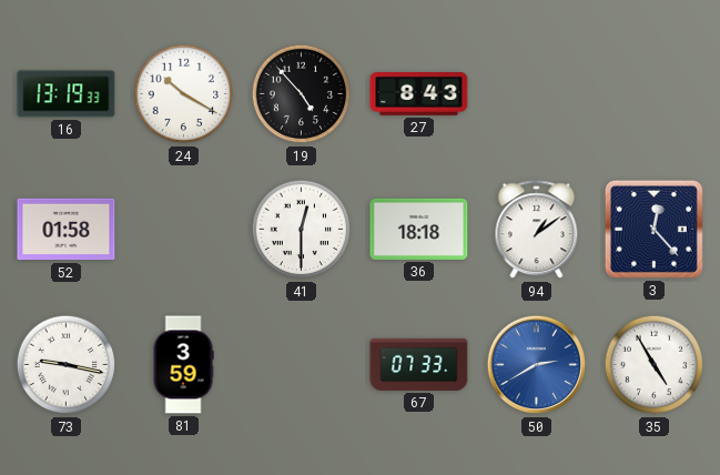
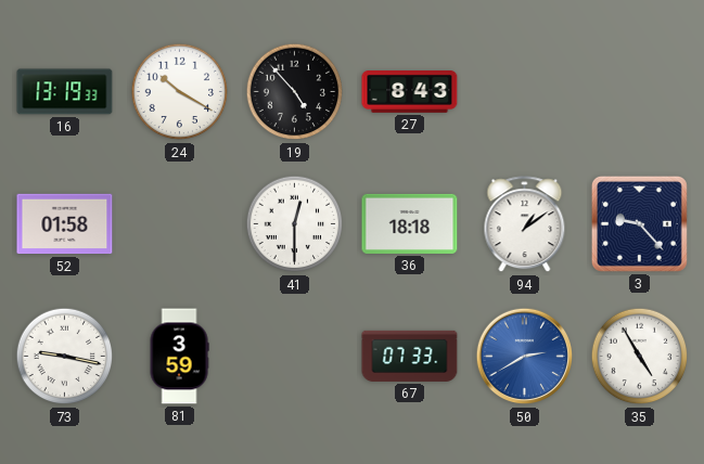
3: 12:23 -> 9:23
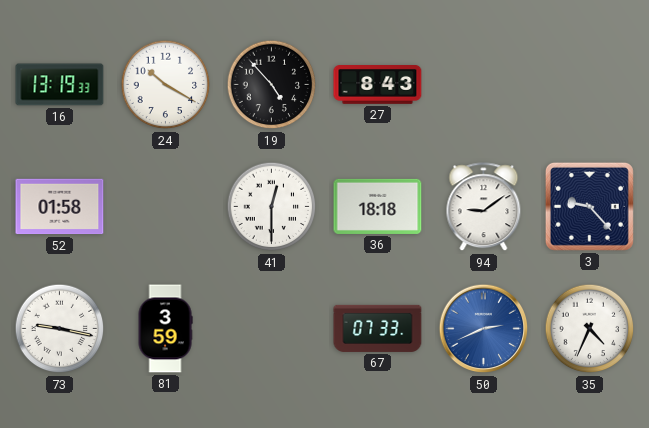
94: 1:09 -> 9:09
50: 2:40 -> 2:41
35: 4:55 -> 4:34
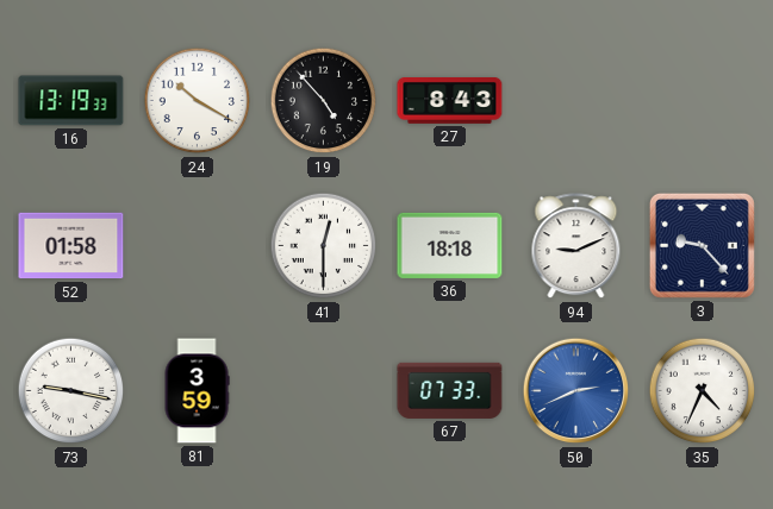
94: 9:09 -> 9:11
